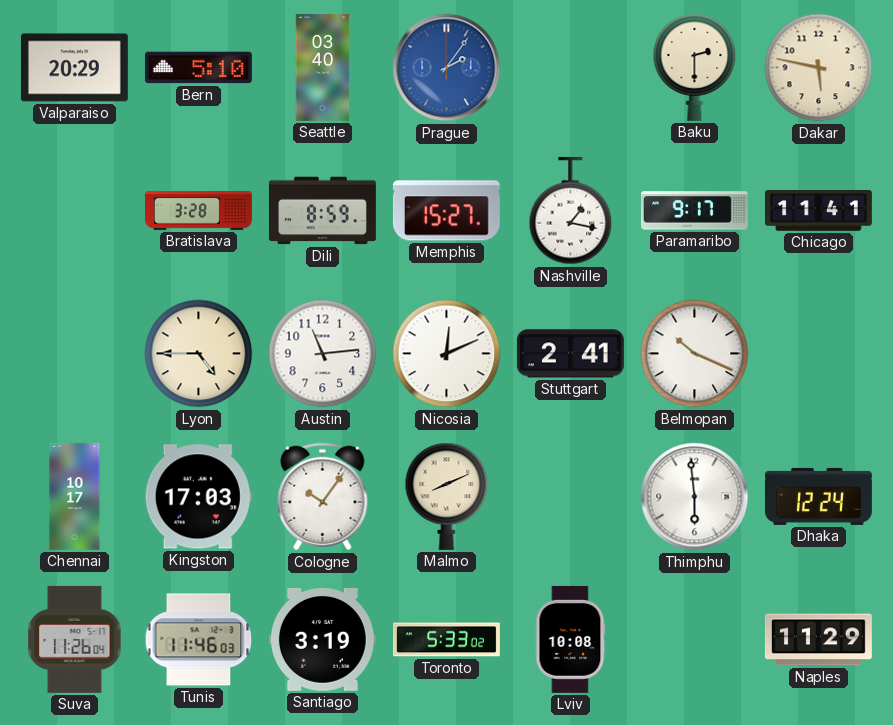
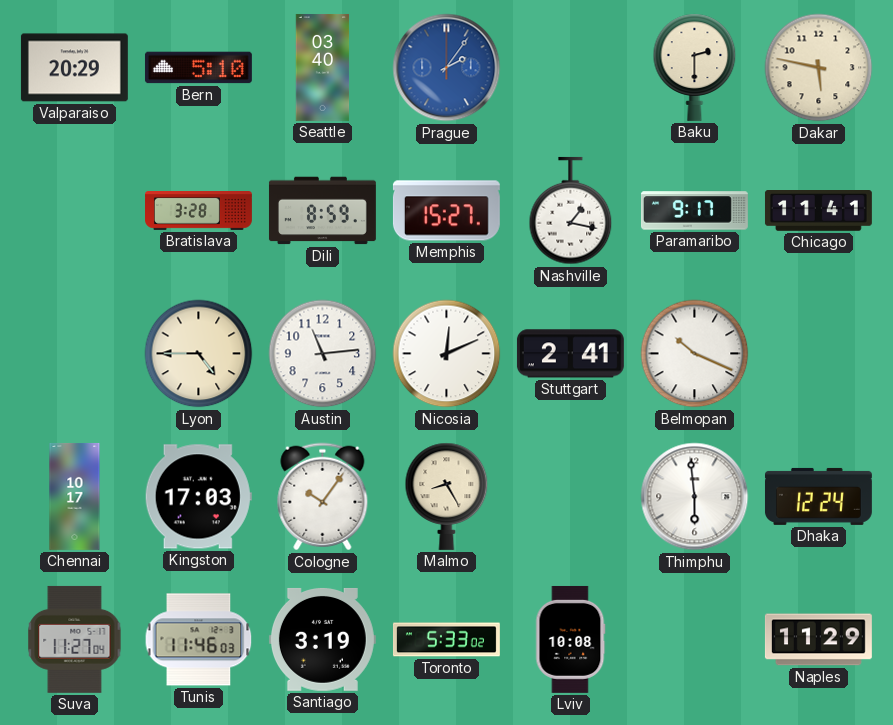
Malmo: 8:11 -> 8:25
Suva: 11:26 -> 11:27
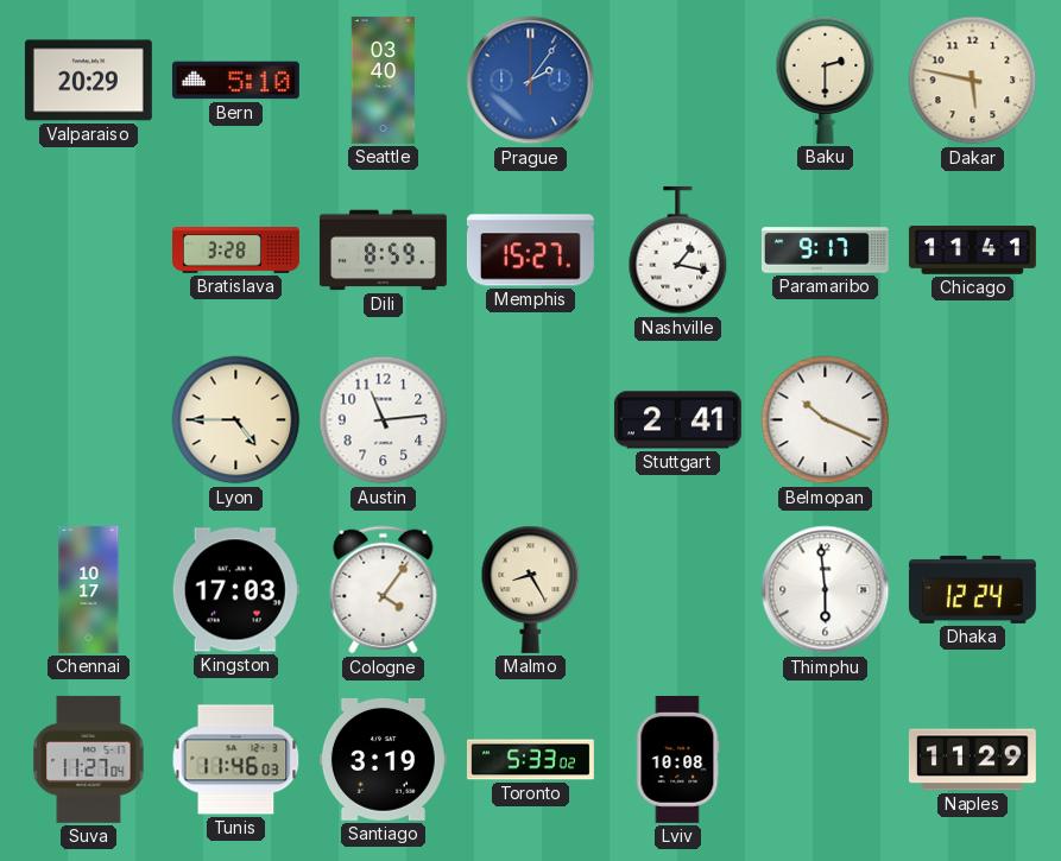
Nicosia: 12:11 -> none
Cologne: 10:06 -> 4:06
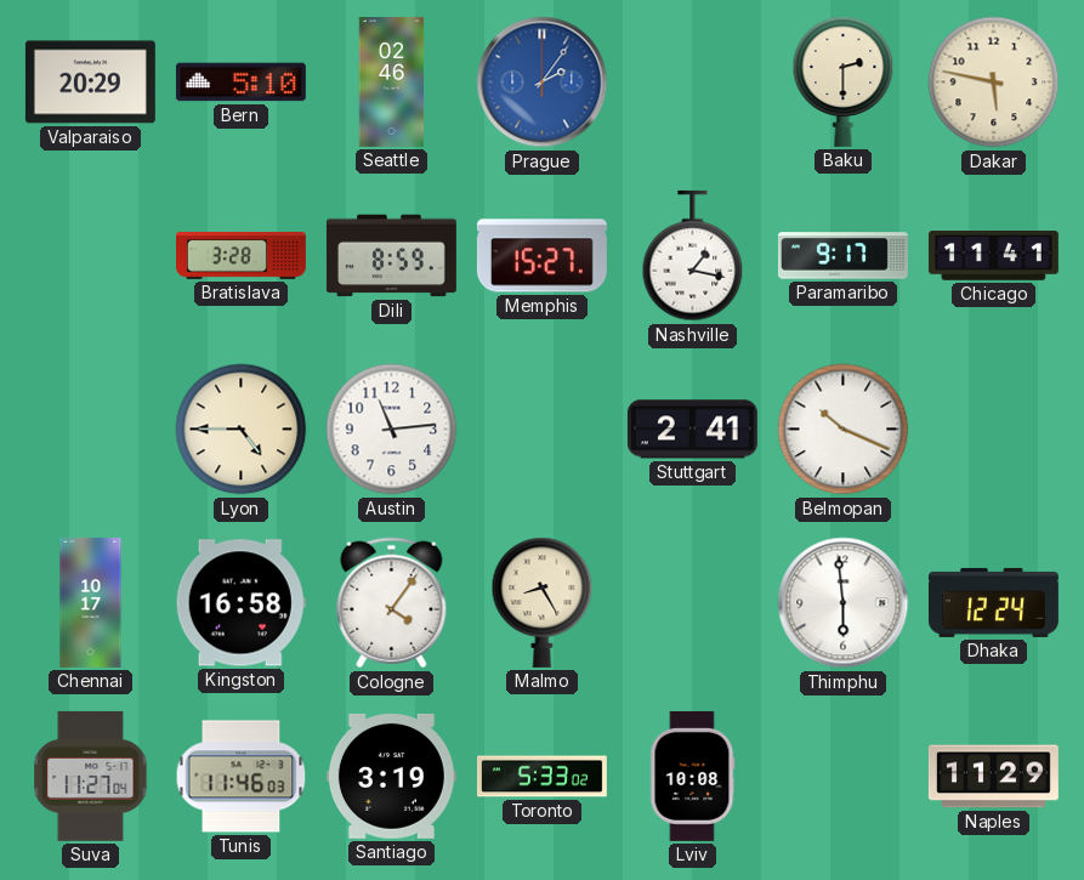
Seattle: 03:40 -> 02:46
Kingston: 17:03 -> 16:58
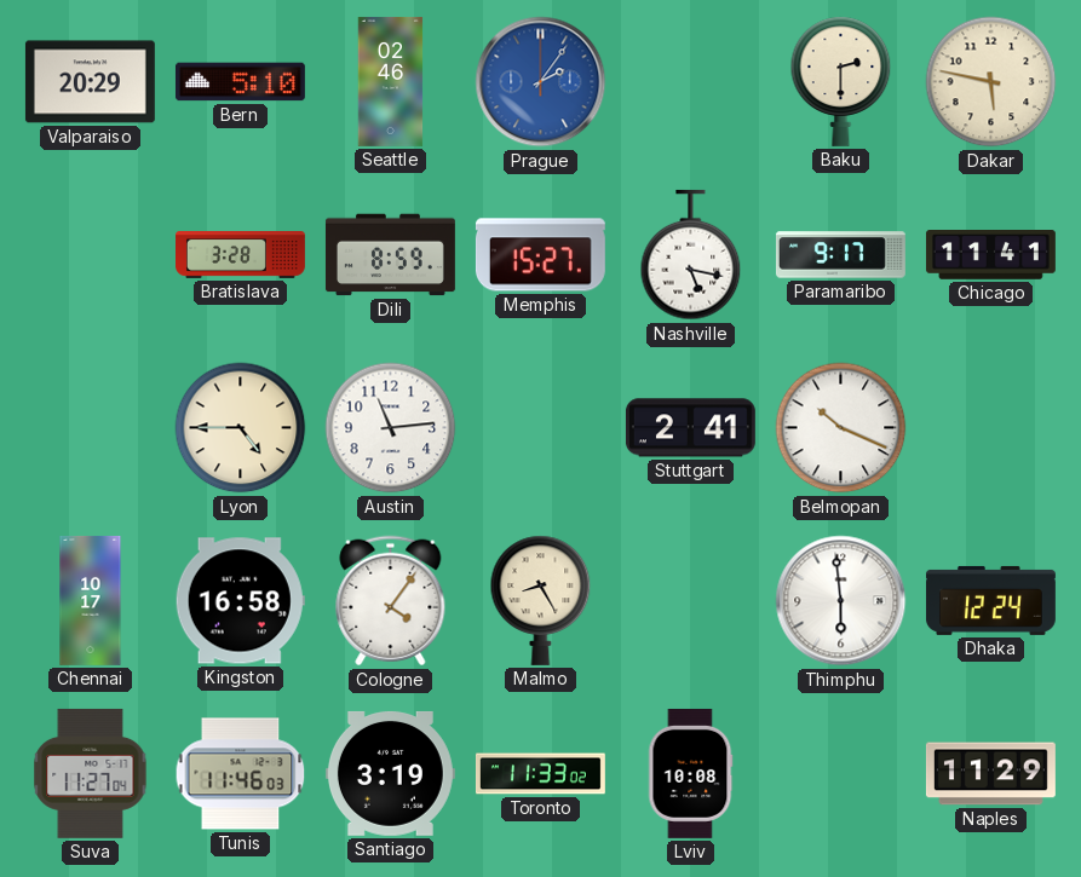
Nashville: 1:17 -> 5:17
Toronto: 5:33 -> 11:33
